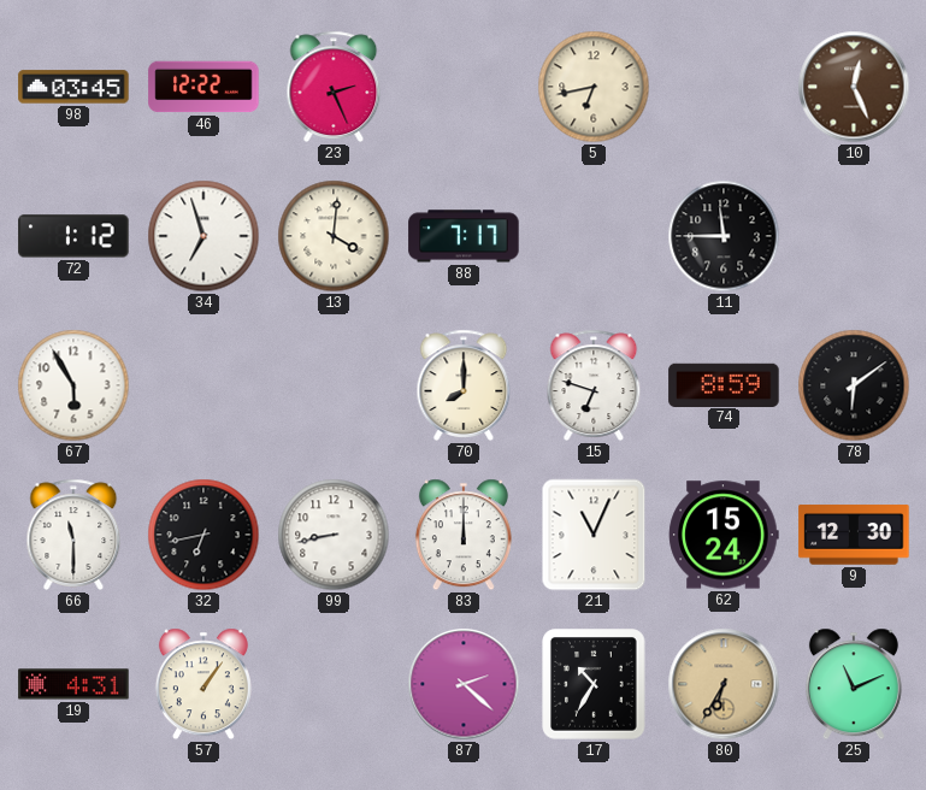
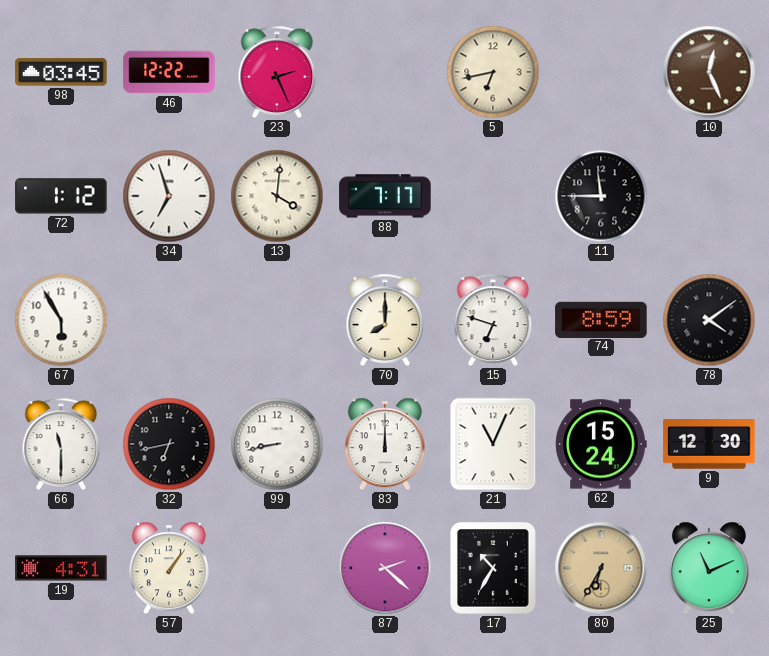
78: 6:09 -> 4:09
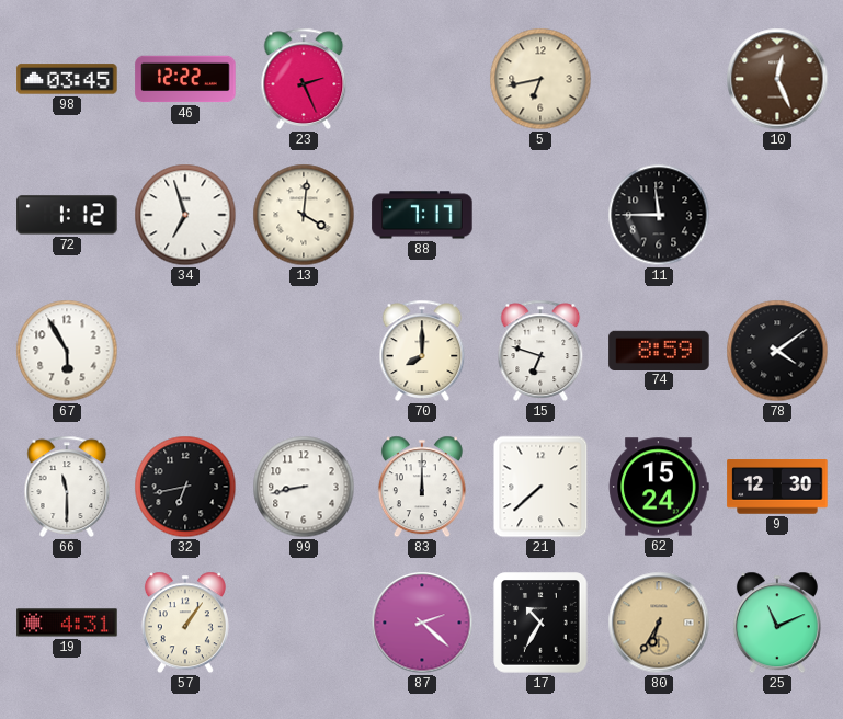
21: 11:04 -> 7:38
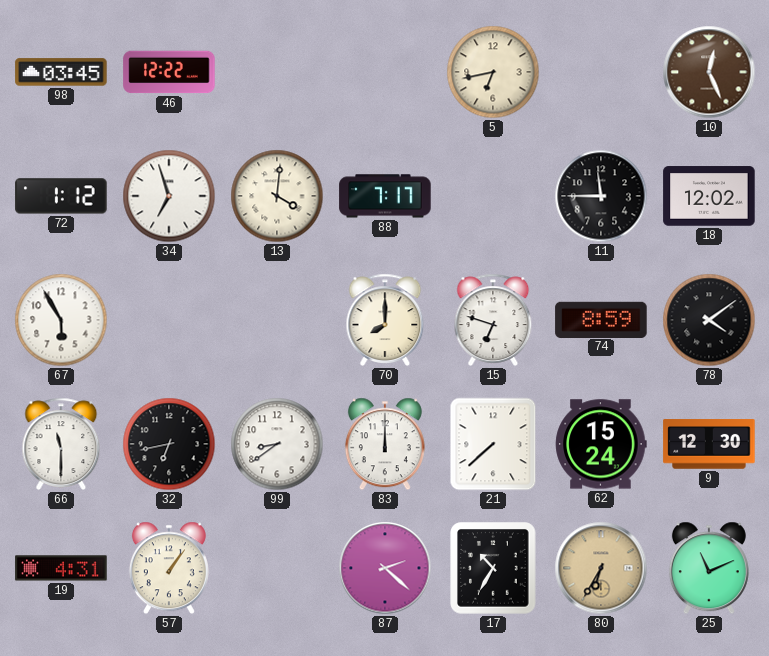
23: 2:26 -> none
18: none -> 12:02
99: 8:43 -> 8:39
